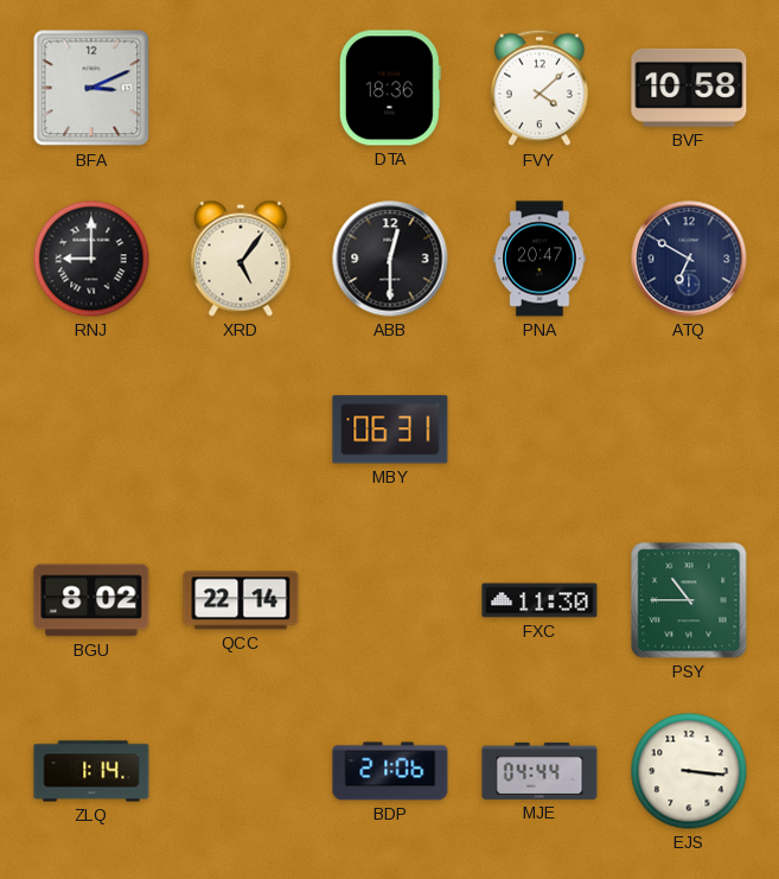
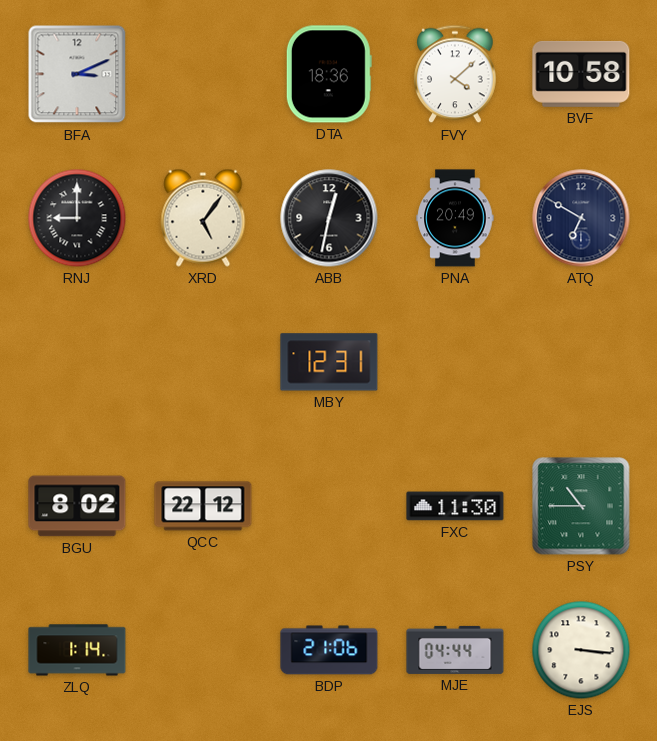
ABB: 12:30 -> 12:32
PNA: 20:47 -> 20:49
MBY: 06:31 -> 12:31
QCC: 22:14 -> 22:12
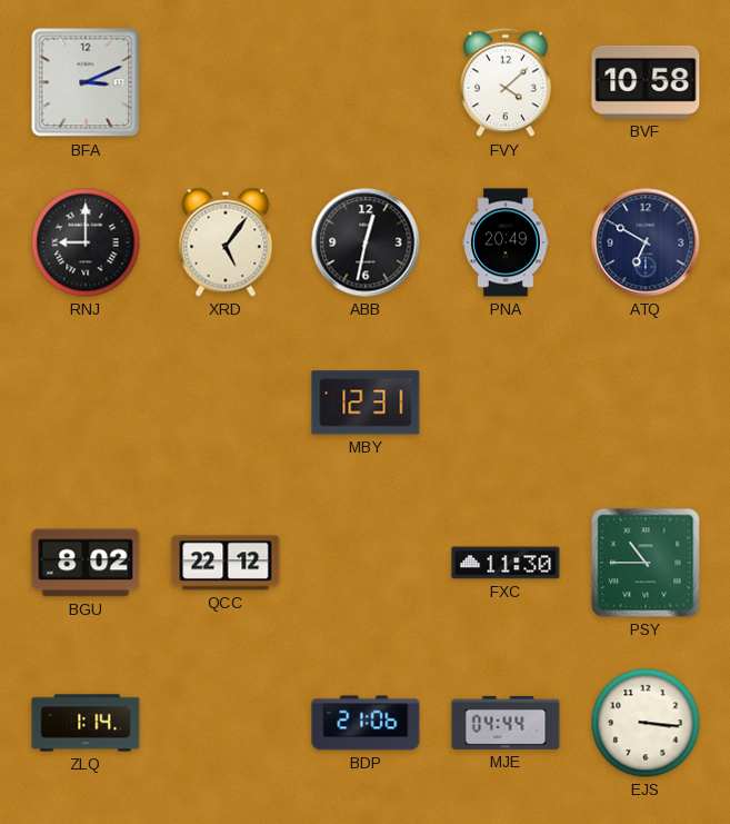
DTA: 18:36 -> none
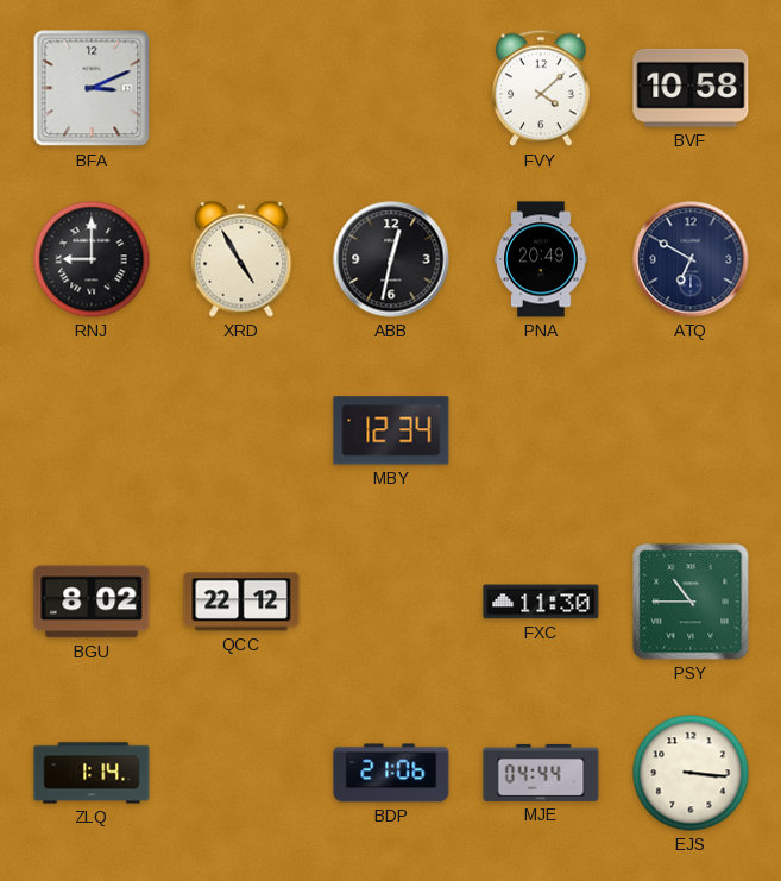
XRD: 5:06 -> 4:55
MBY: 12:31 -> 12:34
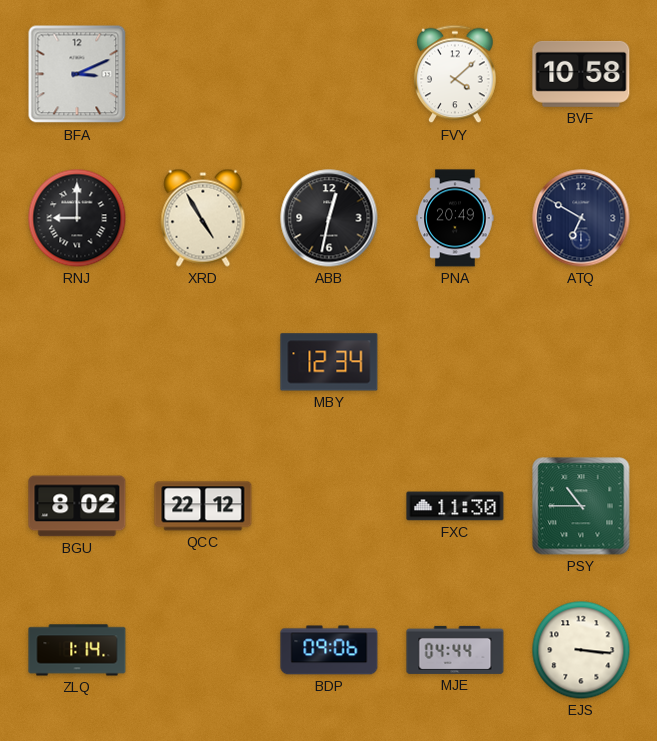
BDP: 21:06 -> 09:06
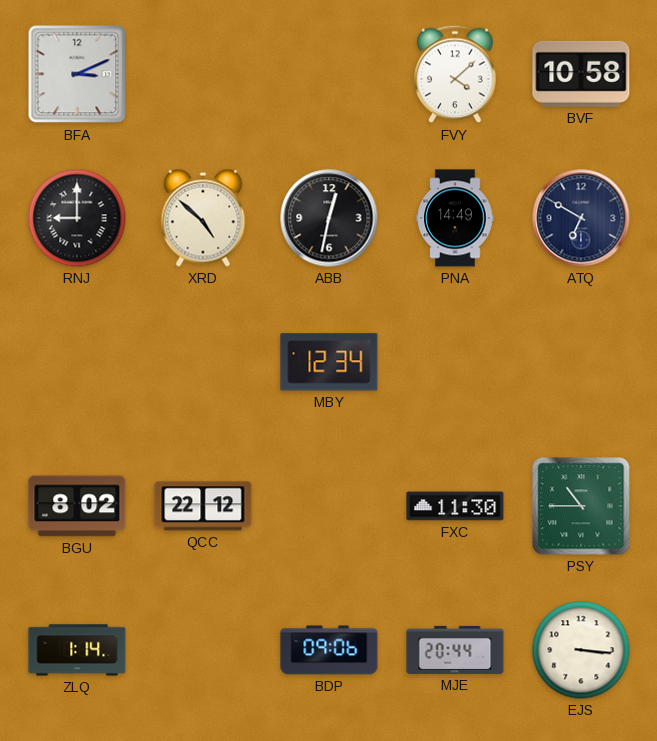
XRD: 4:55 -> 4:52
PNA: 20:49 -> 14:49
MJE: 04:44 -> 20:44
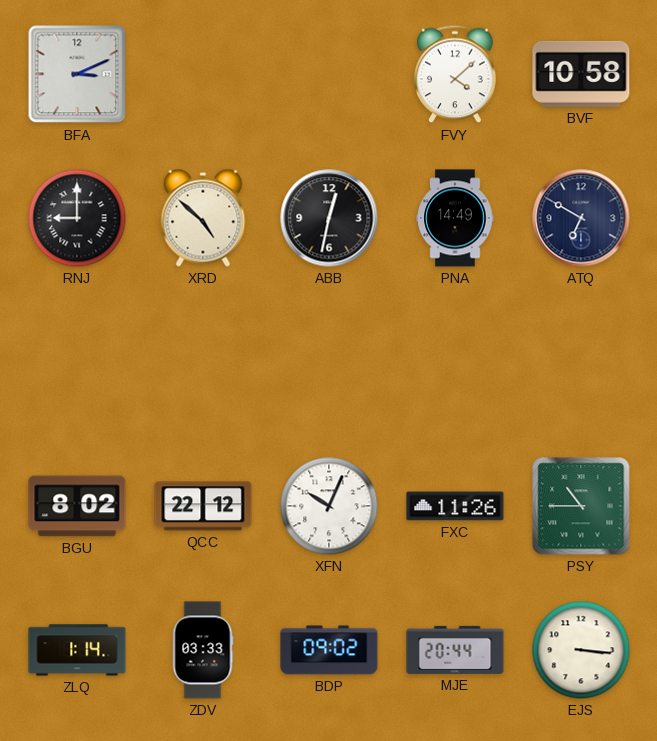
MBY: 12:34 -> none
XFN: none -> 10:04
FXC: 11:30 -> 11:26
ZDV: none -> 03:33
BDP: 09:06 -> 09:02
